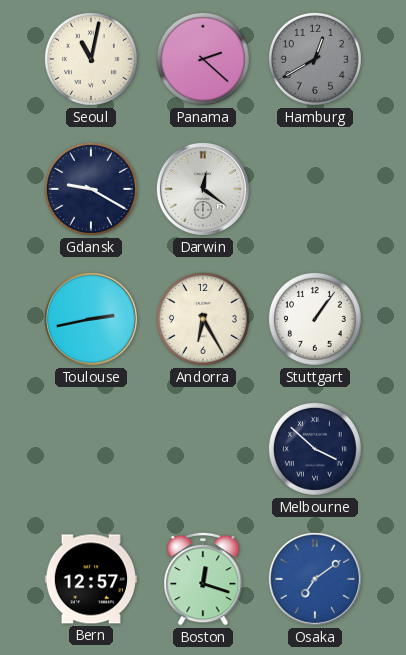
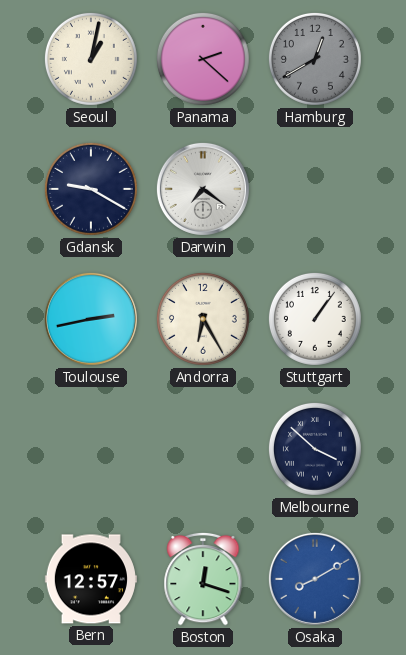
Seoul: 11:02 -> 1:02
Darwin: 12:21 -> 7:21
Osaka: 7:09 -> 8:10
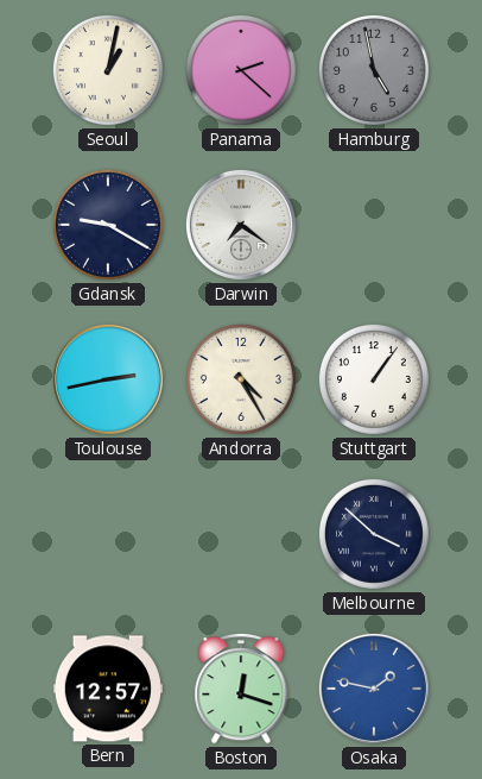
Hamburg: 12:40 -> 4:58
Andorra: 6:25 -> 4:25
Osaka: 8:10 -> 1:47
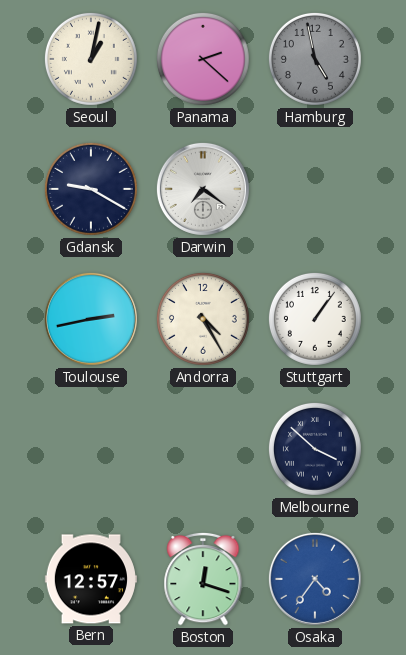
Osaka: 1:47 -> 4:36
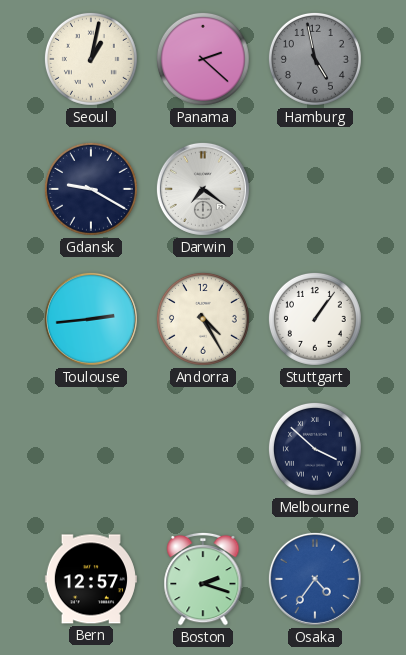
Toulouse: 2:43 -> 2:44
Boston: 12:18 -> 2:18
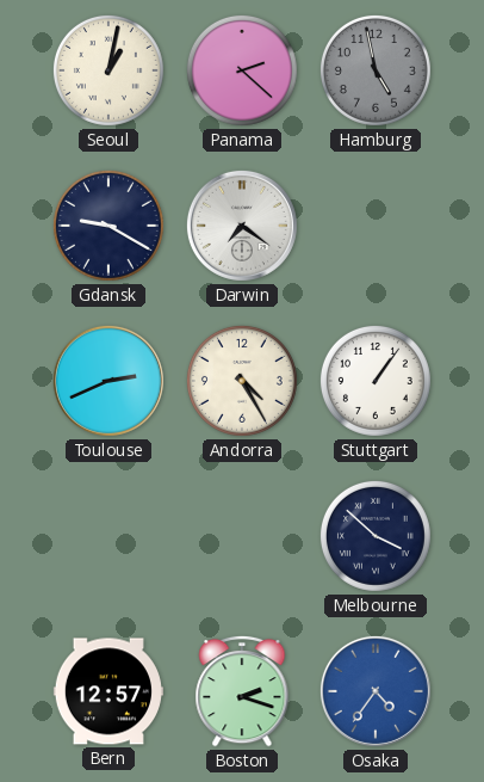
Toulouse: 2:44 -> 2:41
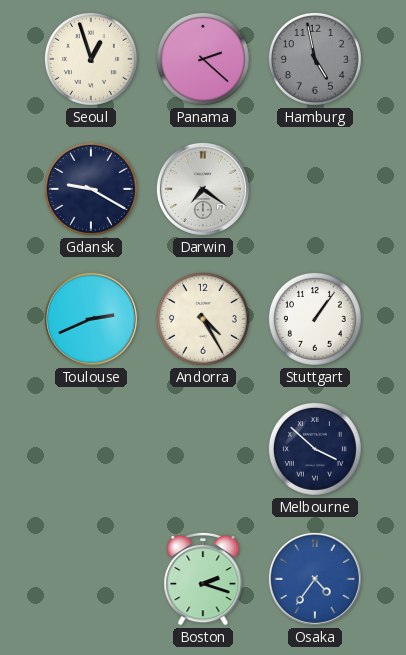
Seoul: 1:02 -> 12:57
Bern: 12:57 -> none
